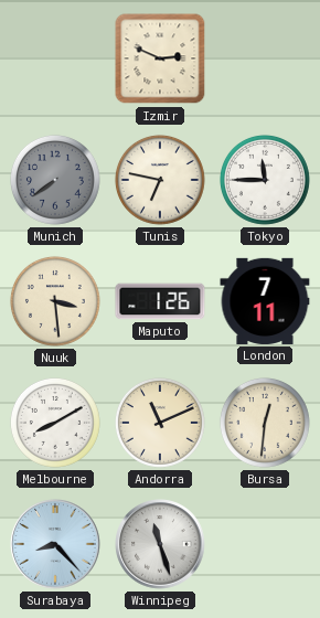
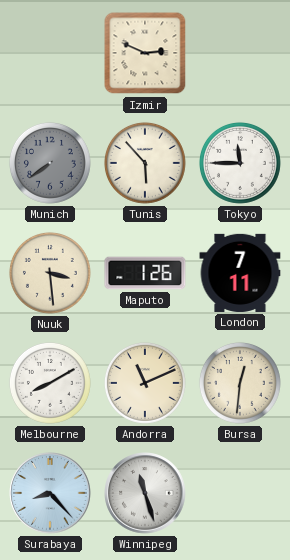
Tunis: 6:47 -> 5:53
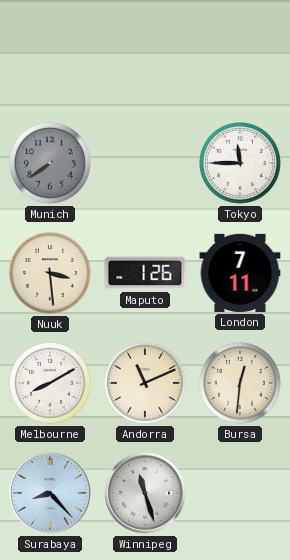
Izmir: 2:49 -> none
Tunis: 5:53 -> none
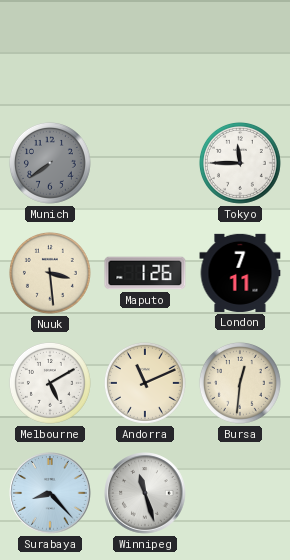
Melbourne: 8:10 -> 5:10
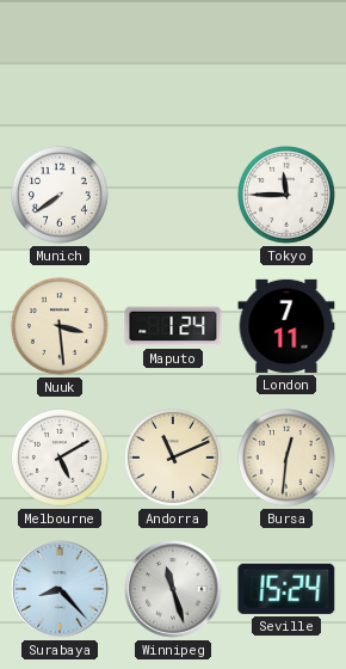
Munich dial: grey -> white
Maputo: 1:26 -> 1:24
Seville: none -> 15:24
